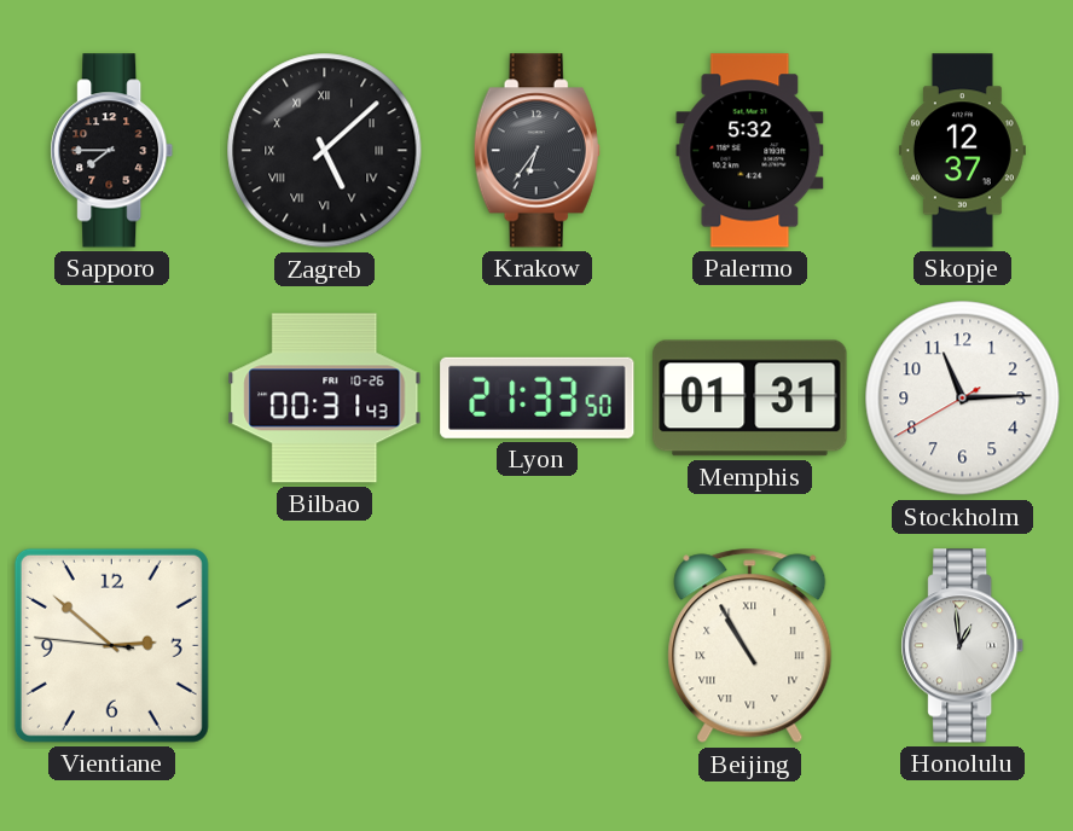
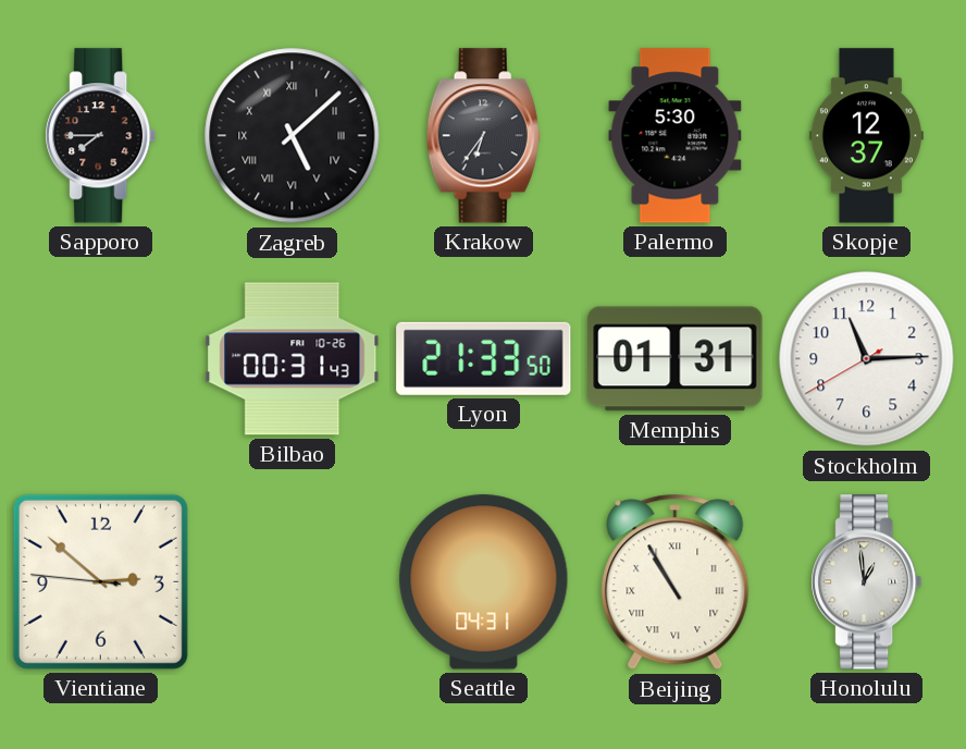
Palermo: 5:32 -> 5:30
Seattle: none -> 04:31
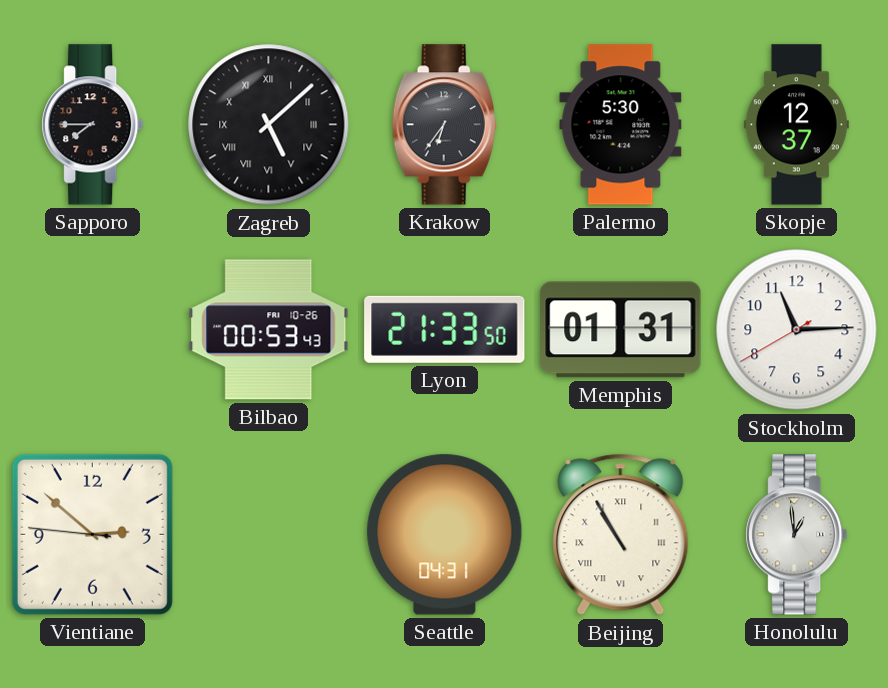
Bilbao: 00:31 -> 00:53
